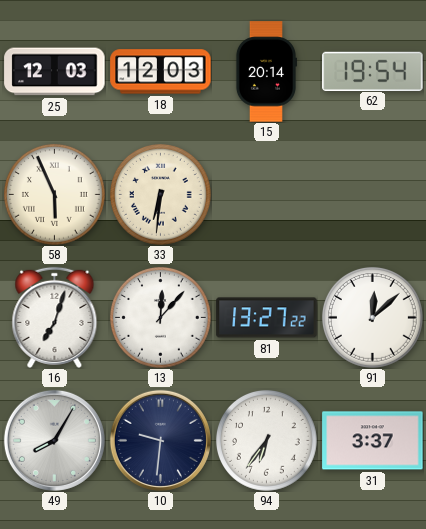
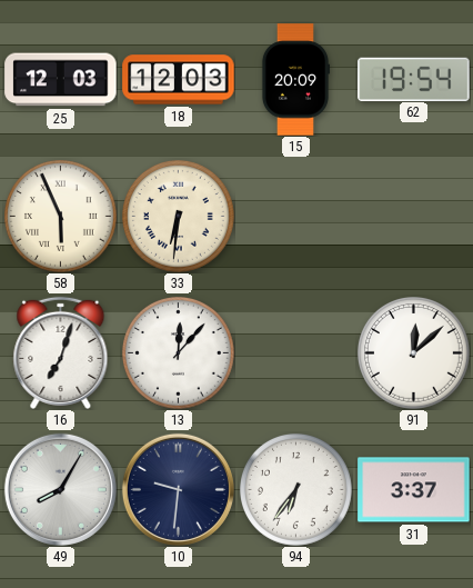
15: 20:14 -> 20:09
81: 13:27 -> none
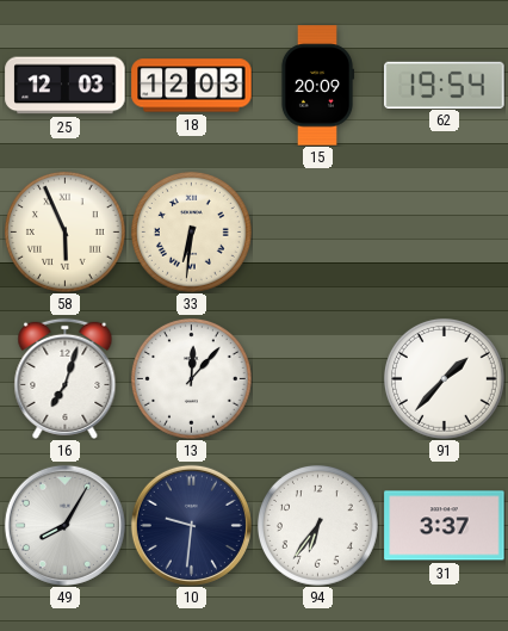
91: 12:08 -> 1:37
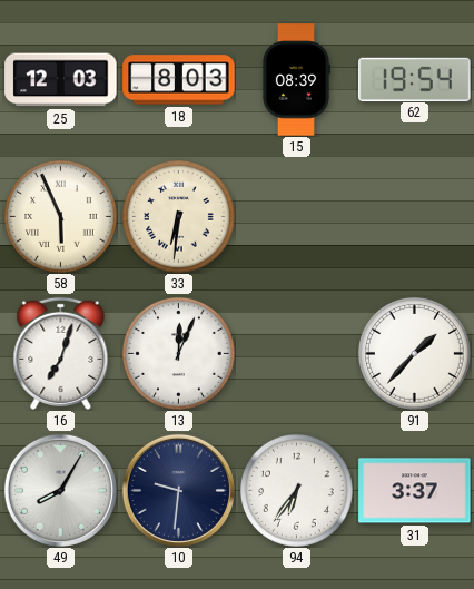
18: 12:03 -> 8:03
15: 20:09 -> 08:39
13: 12:07 -> 12:04
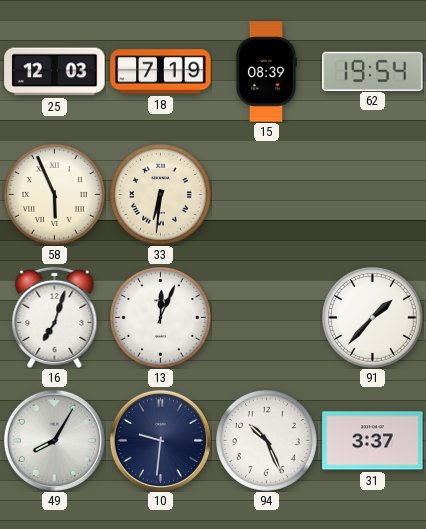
18: 8:03 -> 7:19
94: 6:36 -> 10:26
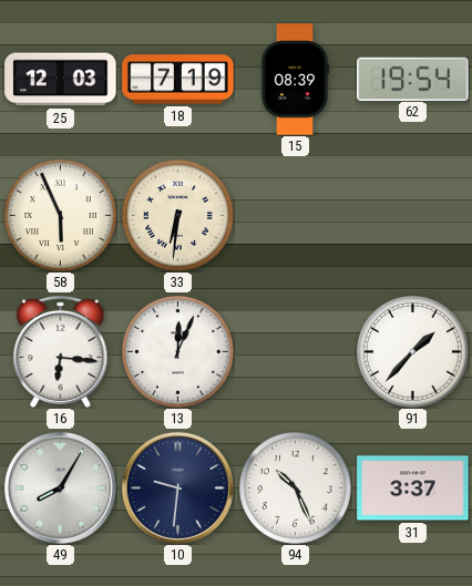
16: 7:03 -> 6:16
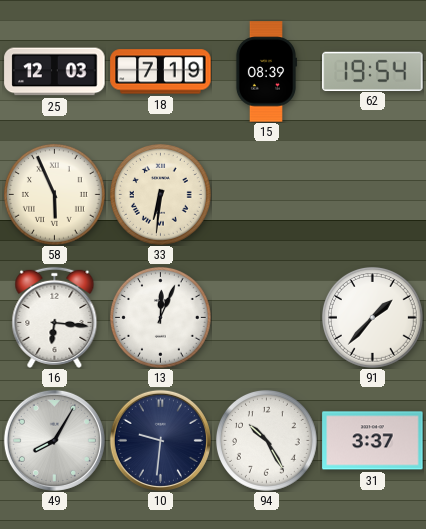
94: 10:26 -> 10:25
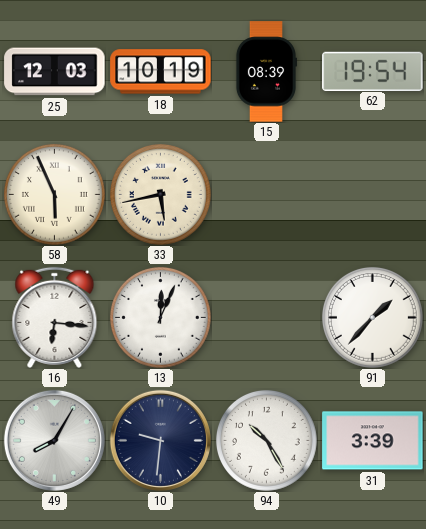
18: 7:19 -> 10:19
33: 6:31 -> 5:43
31: 3:37 -> 3:39
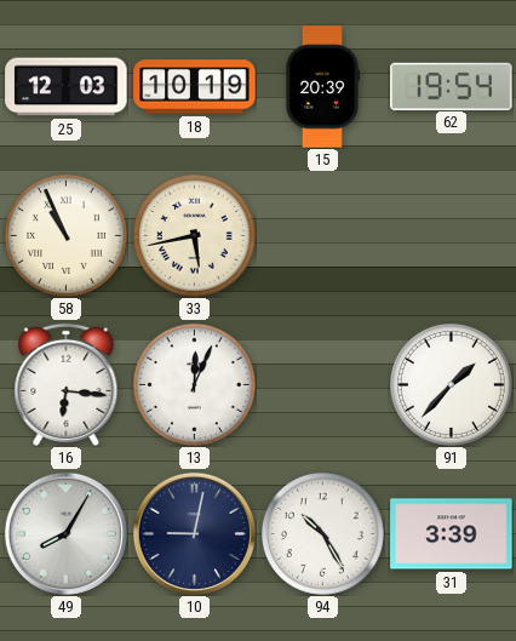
15: 08:39 -> 20:39
58: 5:56 -> 10:56
10: 9:31 -> 9:02
